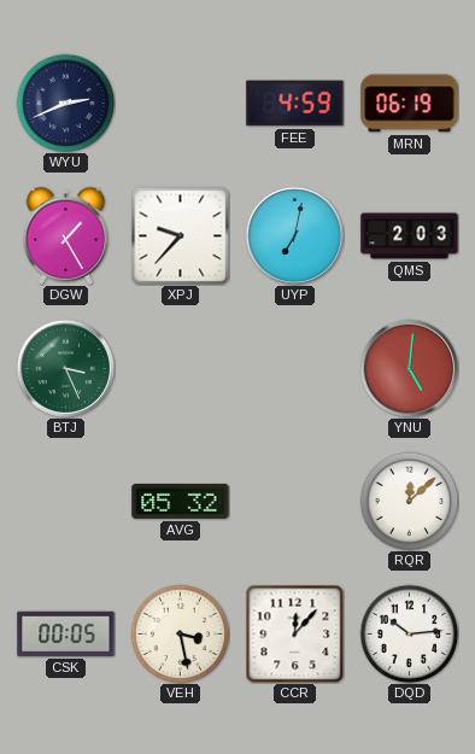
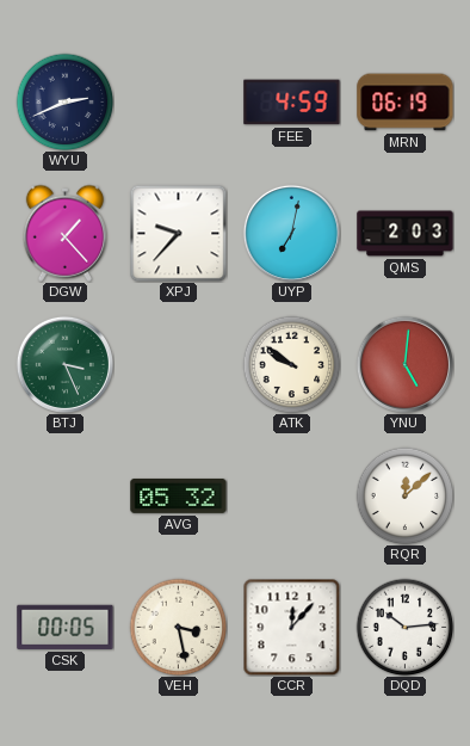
DGW: 1:25 -> 1:23
ATK: none -> 9:51
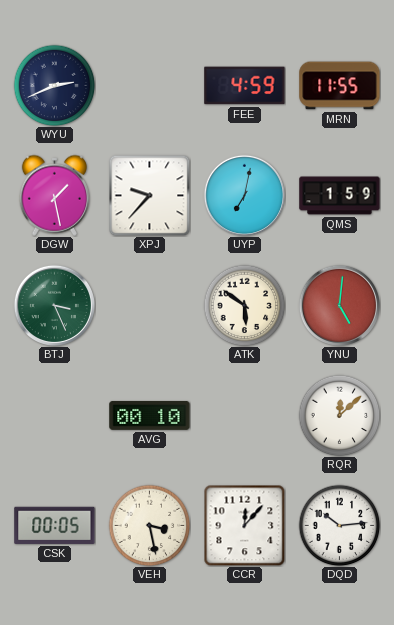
MRN: 06:19 -> 11:55
DGW: 1:23 -> 1:28
QMS: 2:03 -> 1:59
ATK: 9:51 -> 5:51
AVG: 05:32 -> 00:10
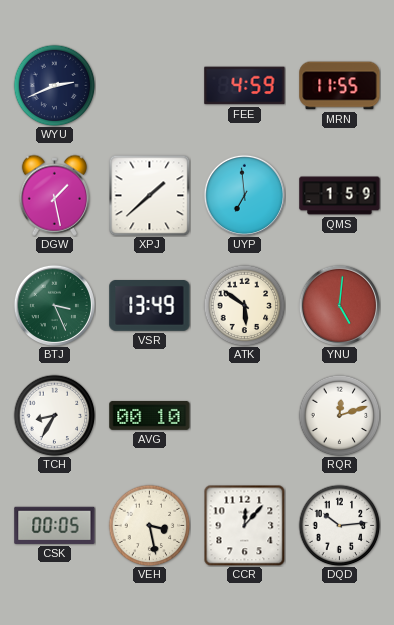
XPJ: 9:37 -> 1:38
UYP: 7:02 -> 6:59
VSR: none -> 13:49
TCH: none -> 8:35
RQR: 12:08 -> 12:12
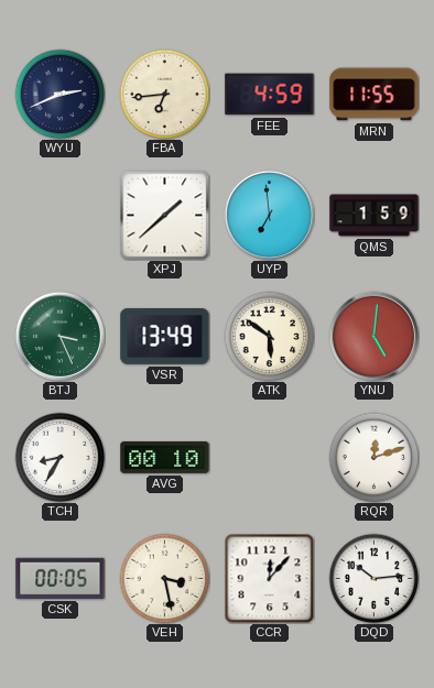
FBA: none -> 6:44
DGW: 1:28 -> none
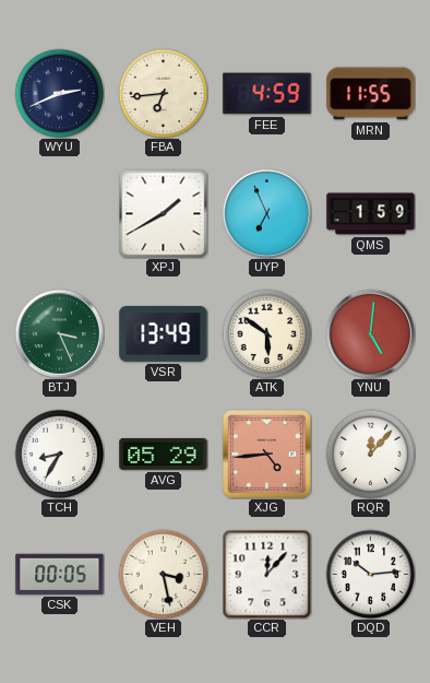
XPJ: 1:38 -> 1:40
UYP: 6:59 -> 6:56
AVG: 00:10 -> 05:29
XJG: none -> 4:44
RQR: 12:12 -> 12:07
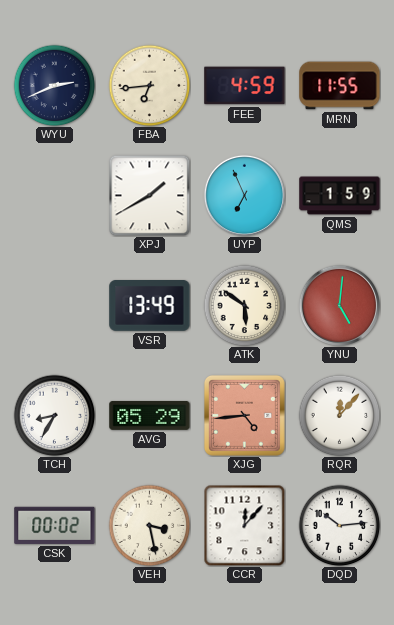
BTJ: 3:26 -> none
CSK: 00:05 -> 00:02
